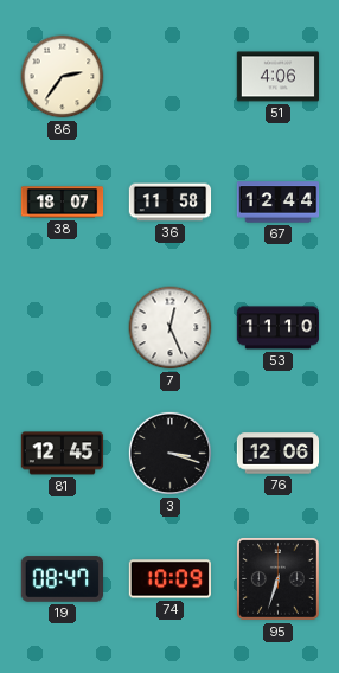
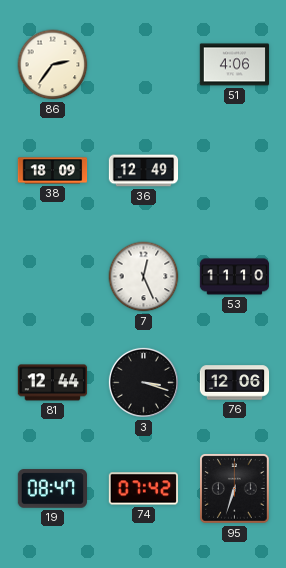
38: 18:07 -> 18:09
36: 11:58 -> 12:49
67: 12:44 -> none
81: 12:45 -> 12:44
74: 10:09 -> 07:42
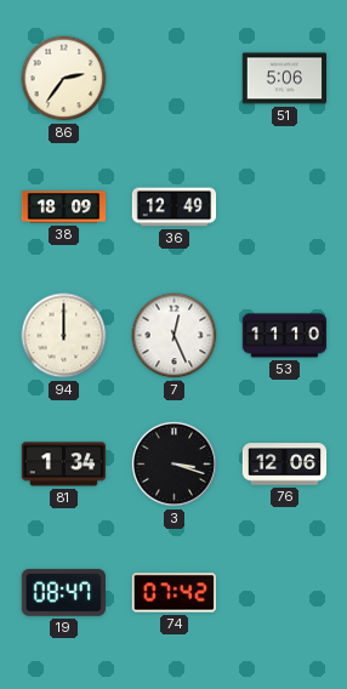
51: 4:06 -> 5:06
94: none -> 12:00
81: 12:44 -> 1:34
95: 6:33 -> none
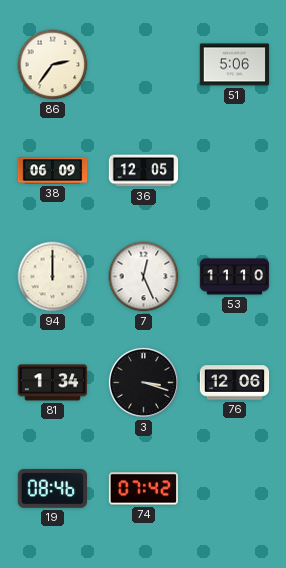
38: 18:09 -> 06:09
36: 12:49 -> 12:05
19: 08:47 -> 08:46
